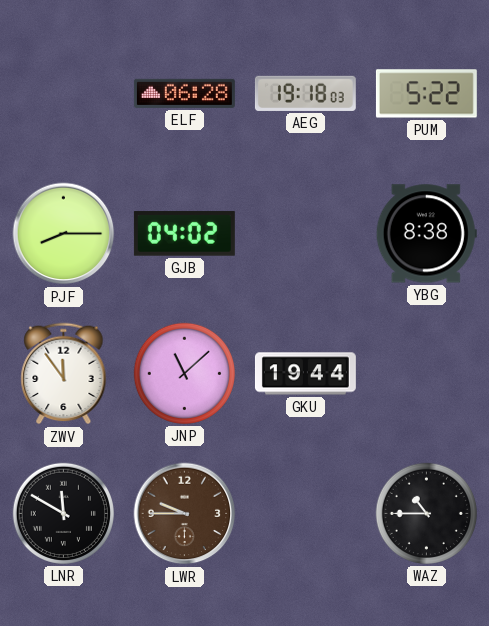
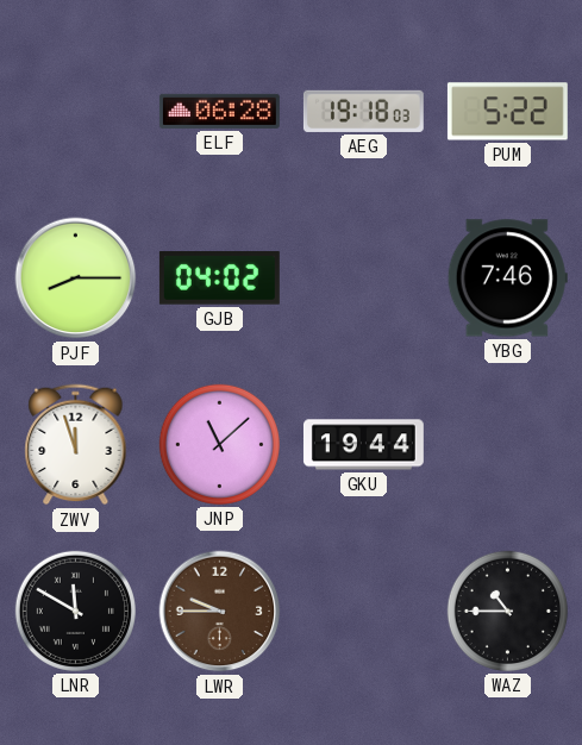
YBG: 8:38 -> 7:46
ZWV: 11:54 -> 11:57
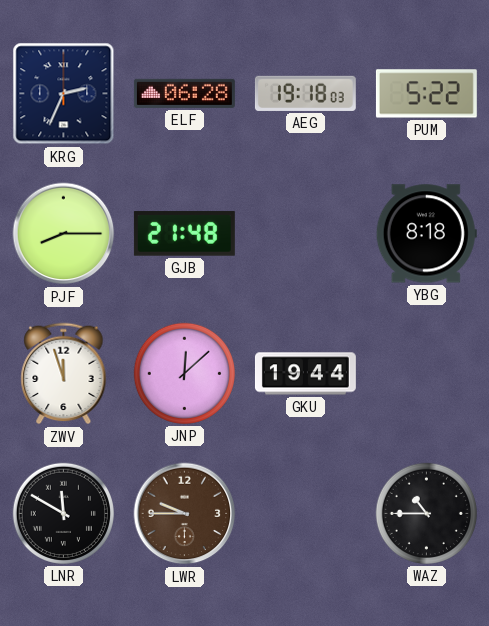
KRG: none -> 2:34
GJB: 04:02 -> 21:48
YBG: 7:46 -> 8:18
JNP: 11:08 -> 12:08
